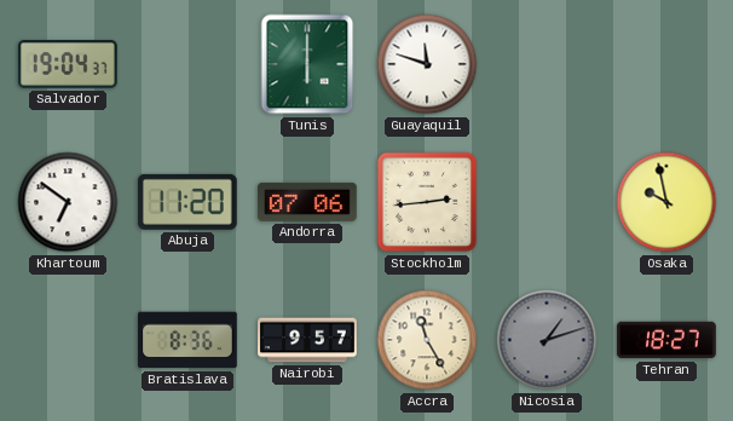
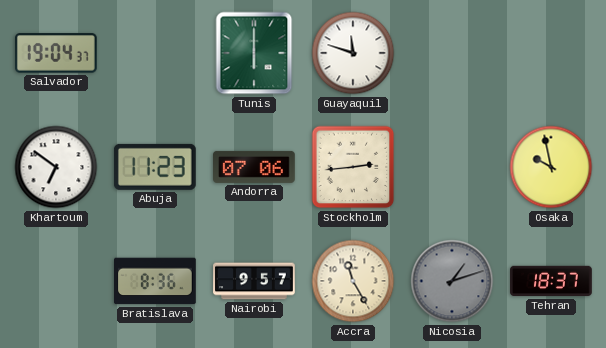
Abuja: 11:20 -> 11:23
Tehran: 18:27 -> 18:37
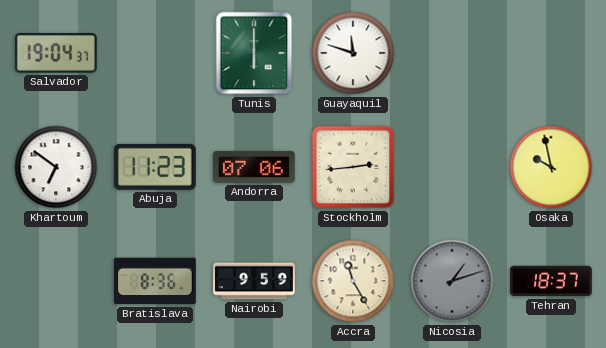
Nairobi: 9:57 -> 9:59
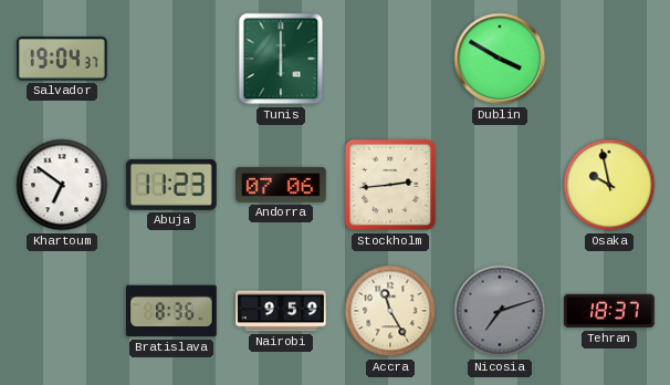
Guayaquil: 11:48 -> none
Dublin: none -> 3:50
Nicosia: 1:12 -> 7:12
